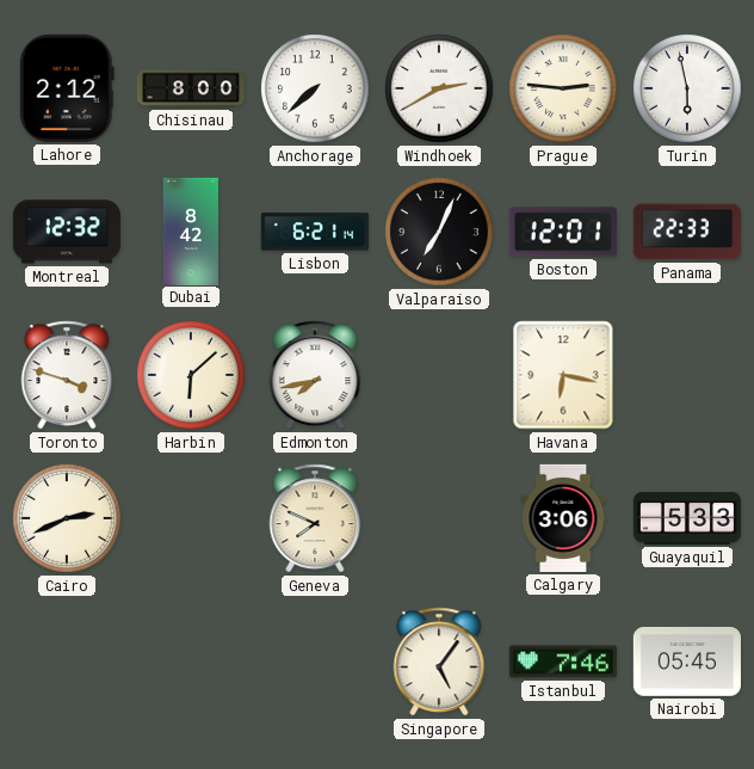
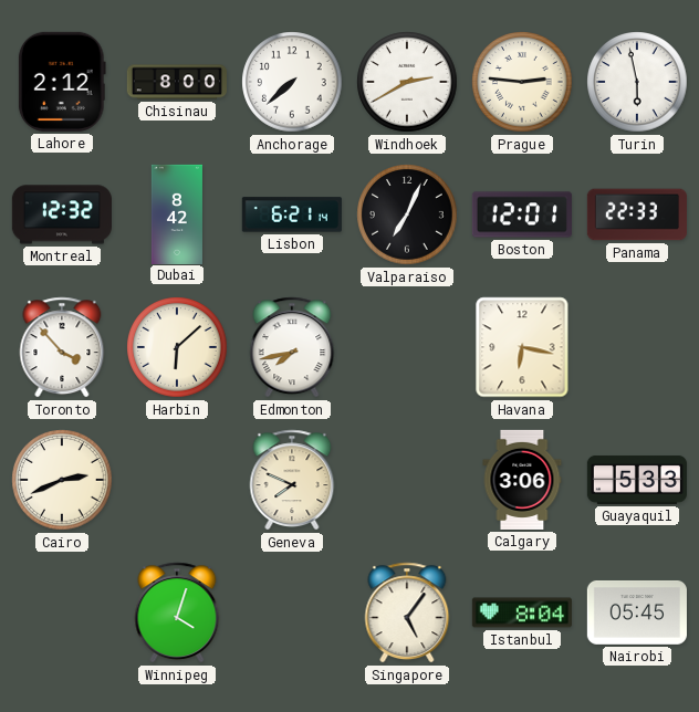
Toronto: 3:48 -> 3:53
Winnipeg: none -> 4:03
Istanbul: 7:46 -> 8:04
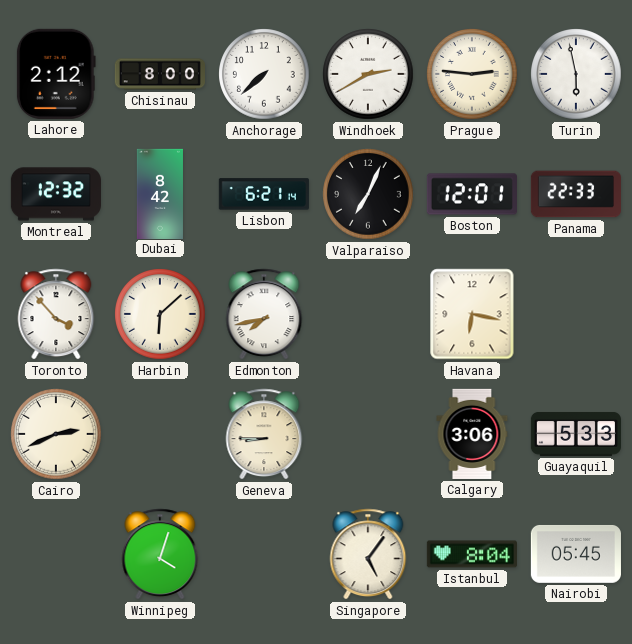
Geneva: 7:49 -> 8:45
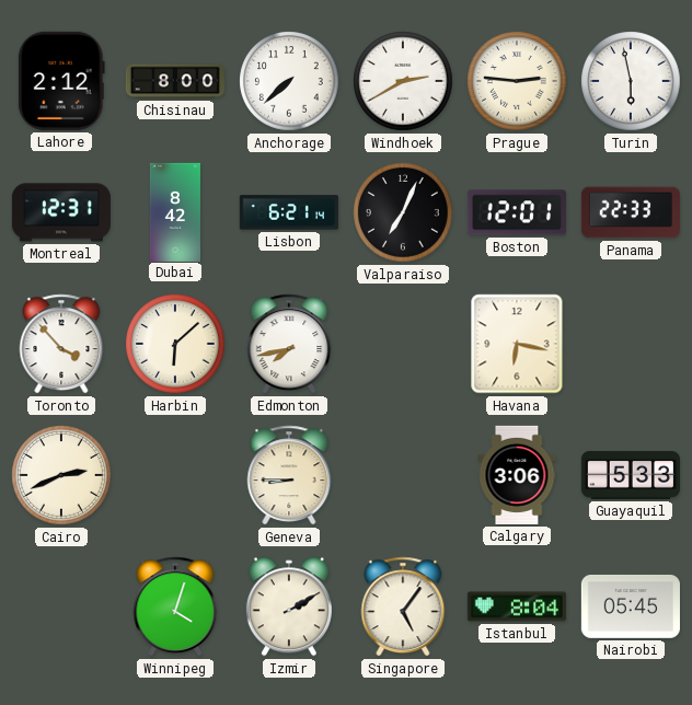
Montreal: 12:32 -> 12:31
Izmir: none -> 2:10
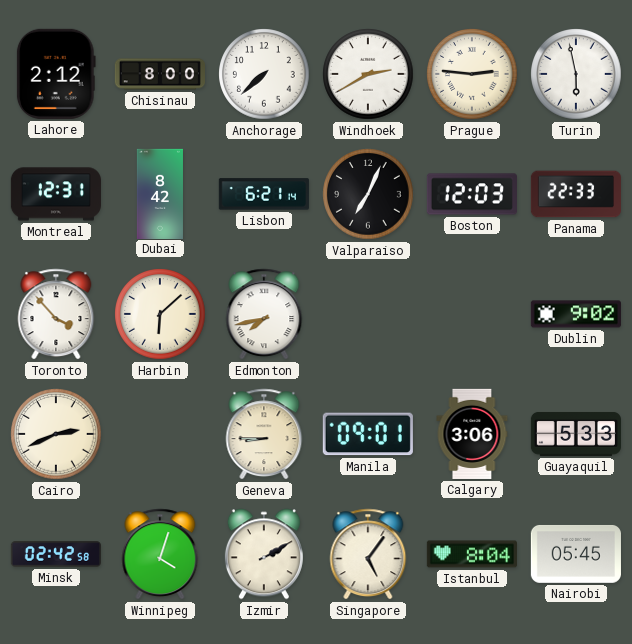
Boston: 12:01 -> 12:03
Havana: 6:17 -> none
Dublin: none -> 9:02
Manila: none -> 09:01
Minsk: none -> 02:42
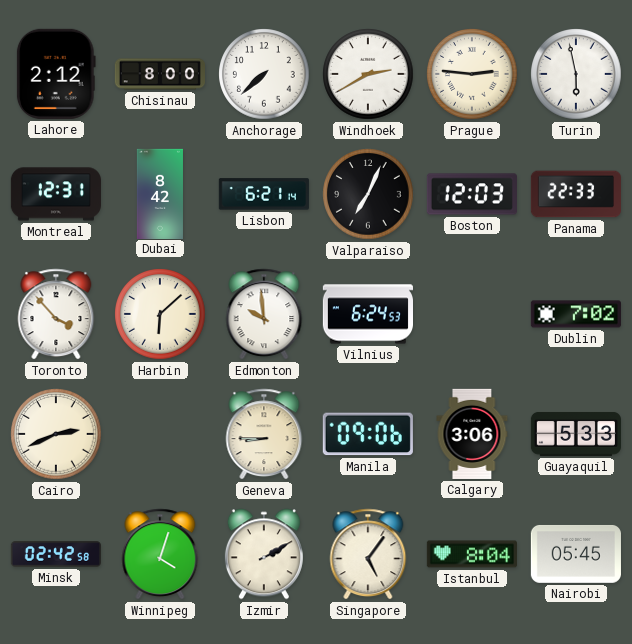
Edmonton: 7:43 -> 9:59
Vilnius: none -> 6:24
Dublin: 9:02 -> 7:02
Manila: 09:01 -> 09:06
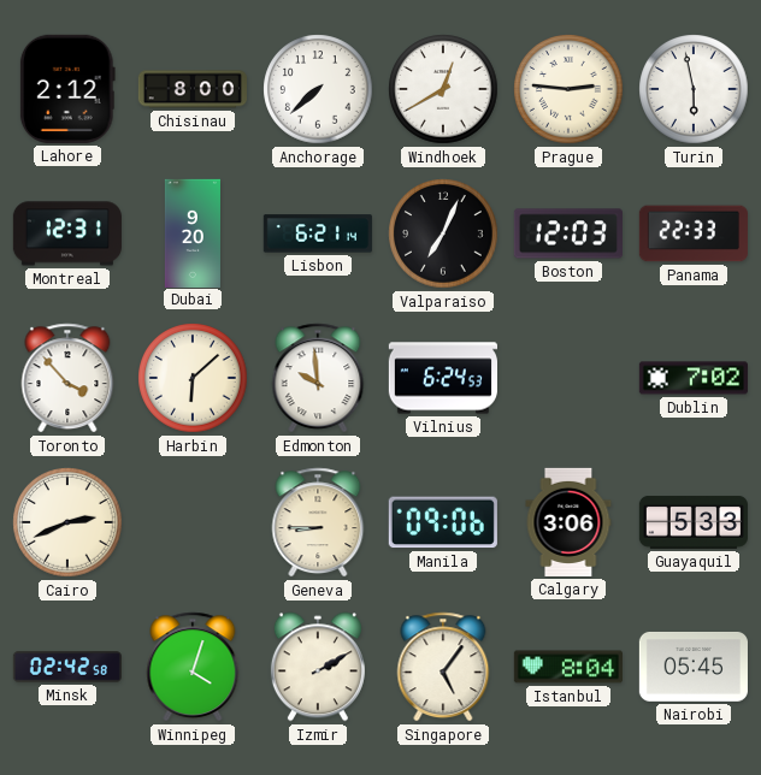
Windhoek: 2:40 -> 12:40
Dubai: 8:42 -> 9:20
